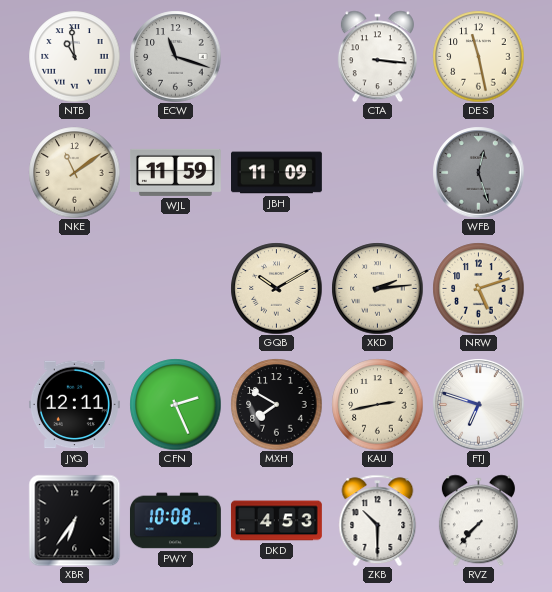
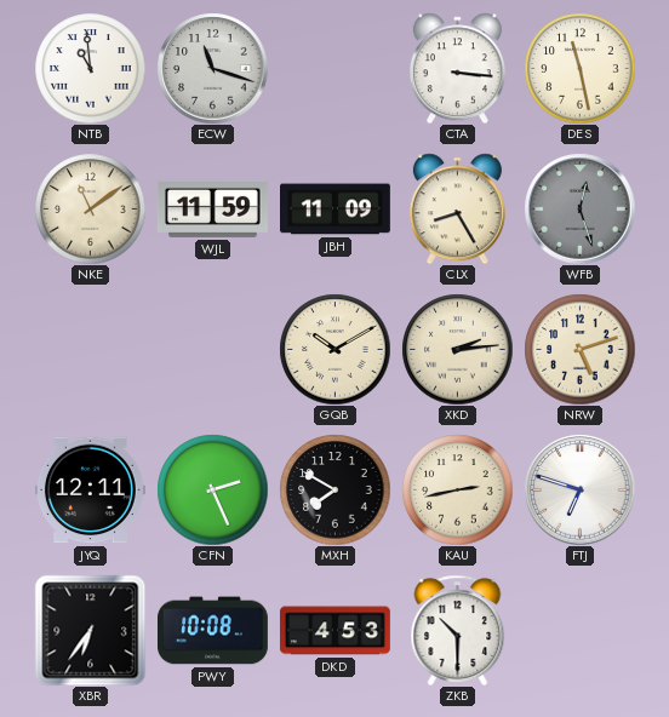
CLX: none -> 8:25
RVZ: 7:37 -> none
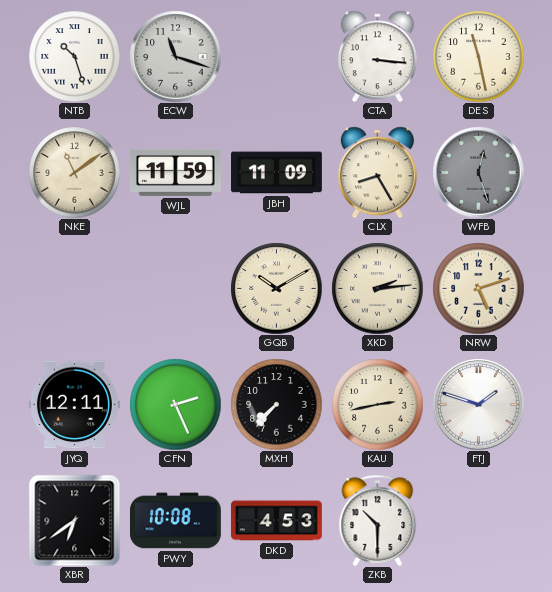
NTB: 10:59 -> 10:27
MXH: 7:50 -> 7:37
FTJ: 6:48 -> 1:48
XBR: 6:36 -> 6:39
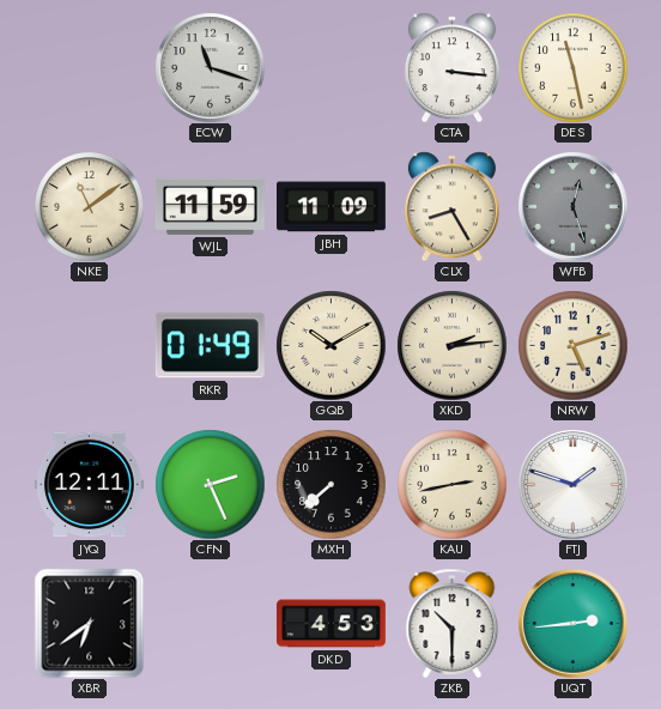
NTB: 10:27 -> none
RKR: none -> 01:49
MXH: 7:37 -> 7:38
PWY: 10:08 -> none
UQT: none -> 2:44
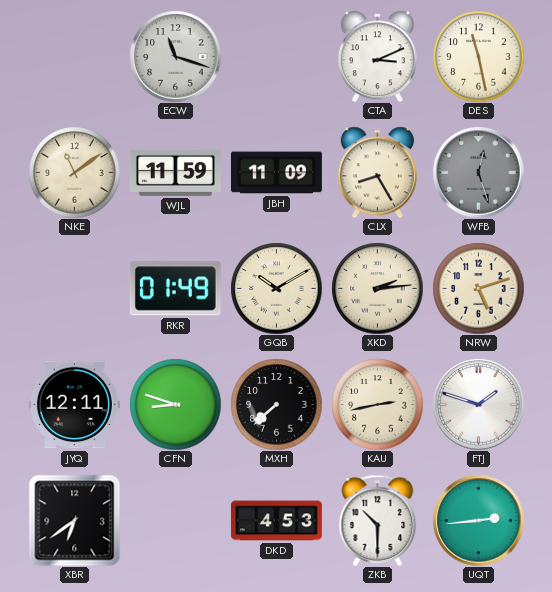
CTA: 3:16 -> 3:11
CFN: 2:26 -> 8:48
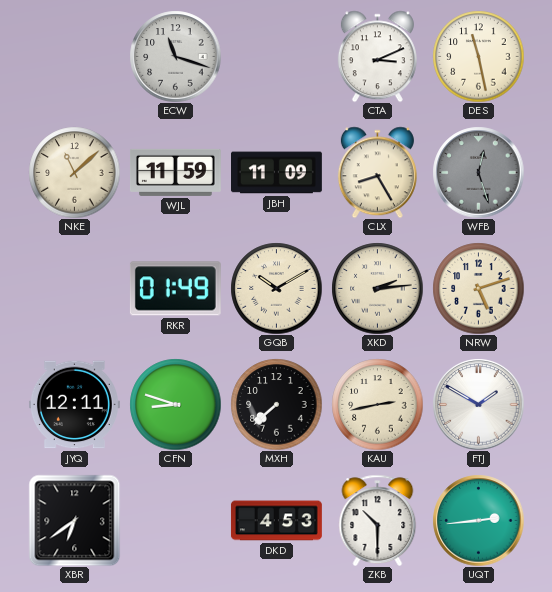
NKE: 11:09 -> 11:08
FTJ: 1:48 -> 1:50
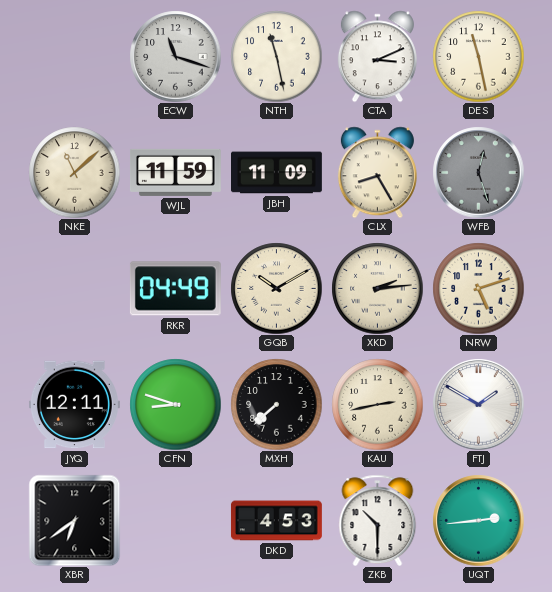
NTH: none -> 11:28
RKR: 01:49 -> 04:49
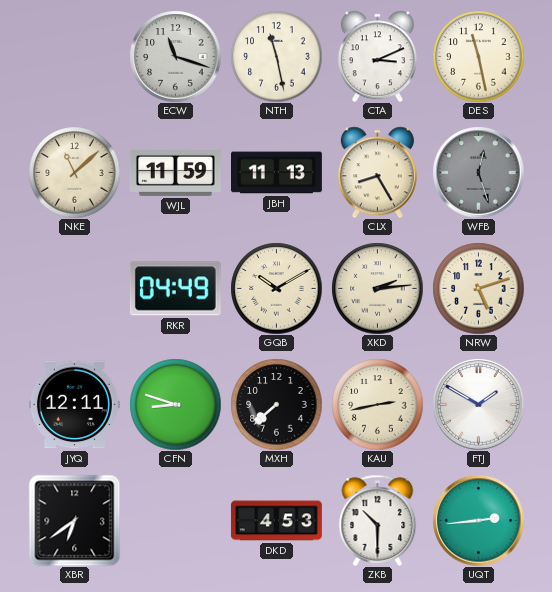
JBH: 11:09 -> 11:13
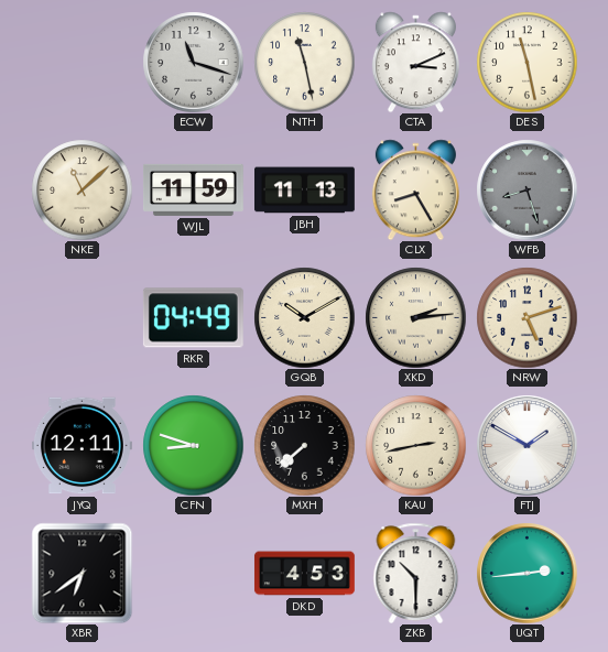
WFB: 12:27 -> 8:27
